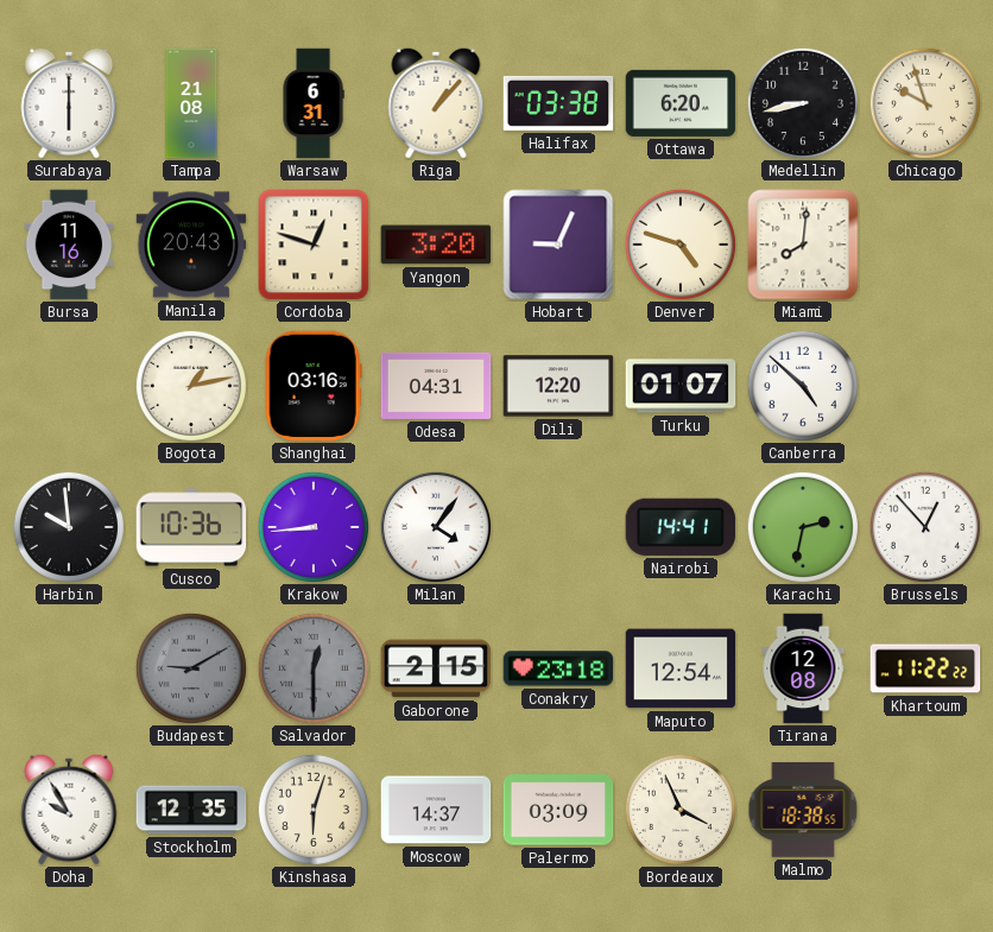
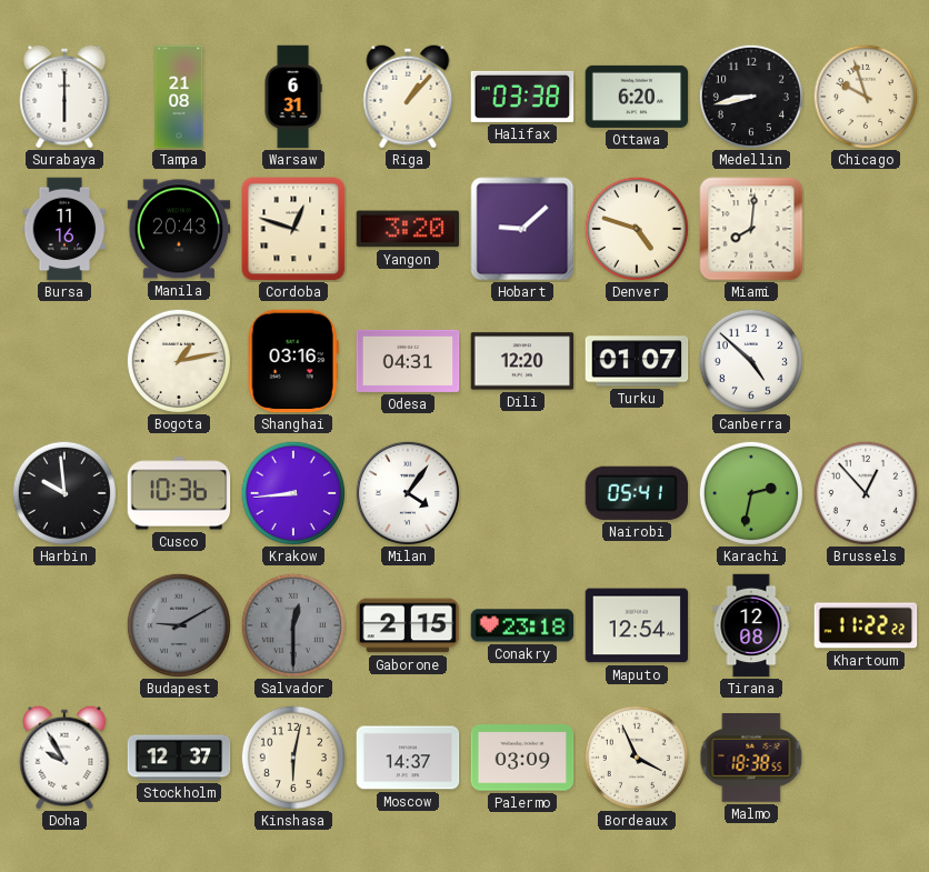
Hobart: 9:04 -> 9:08
Nairobi: 14:41 -> 05:41
Stockholm: 12:35 -> 12:37
Kinshasa: 6:03 -> 6:02
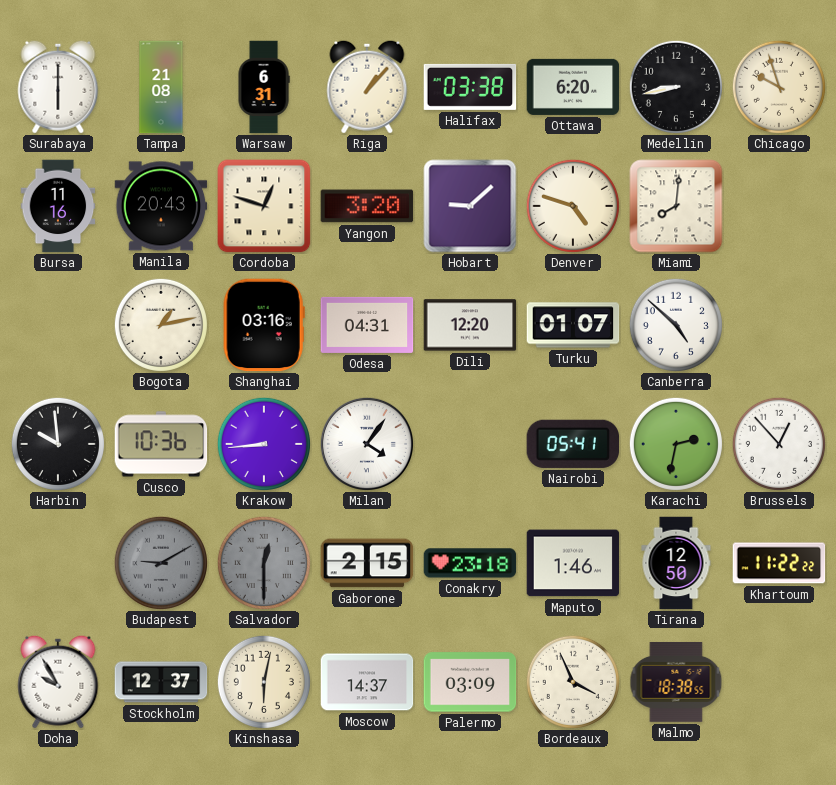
Maputo: 12:54 -> 1:46
Tirana: 12:08 -> 12:50
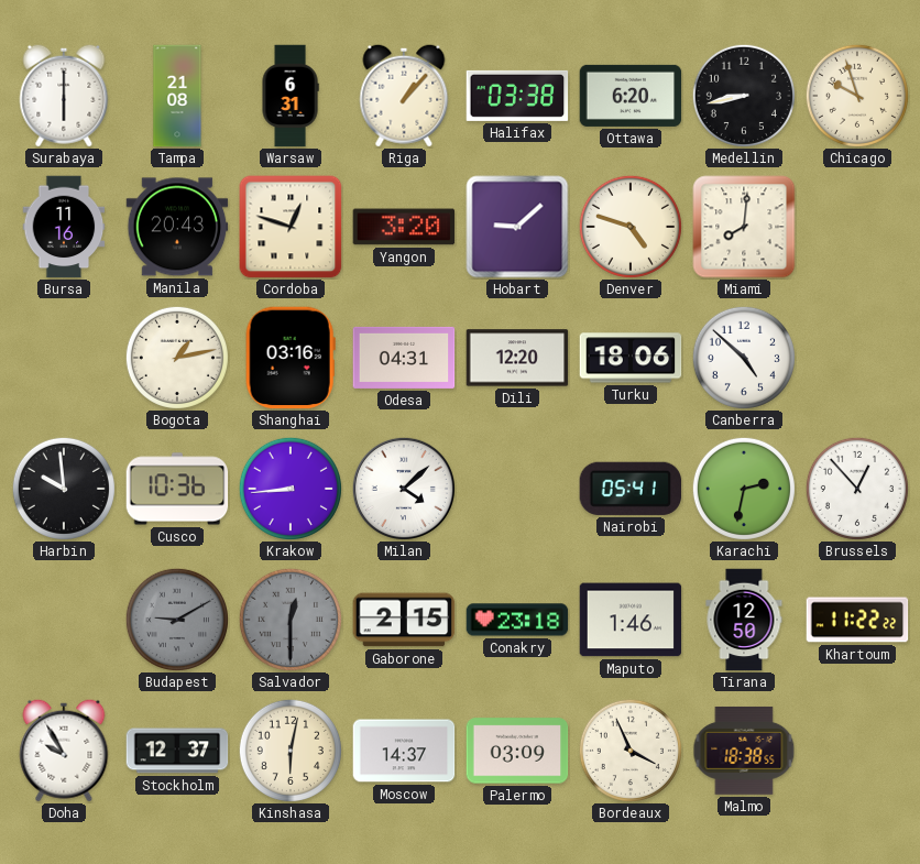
Turku: 01:07 -> 18:06
Milan: 4:06 -> 4:08
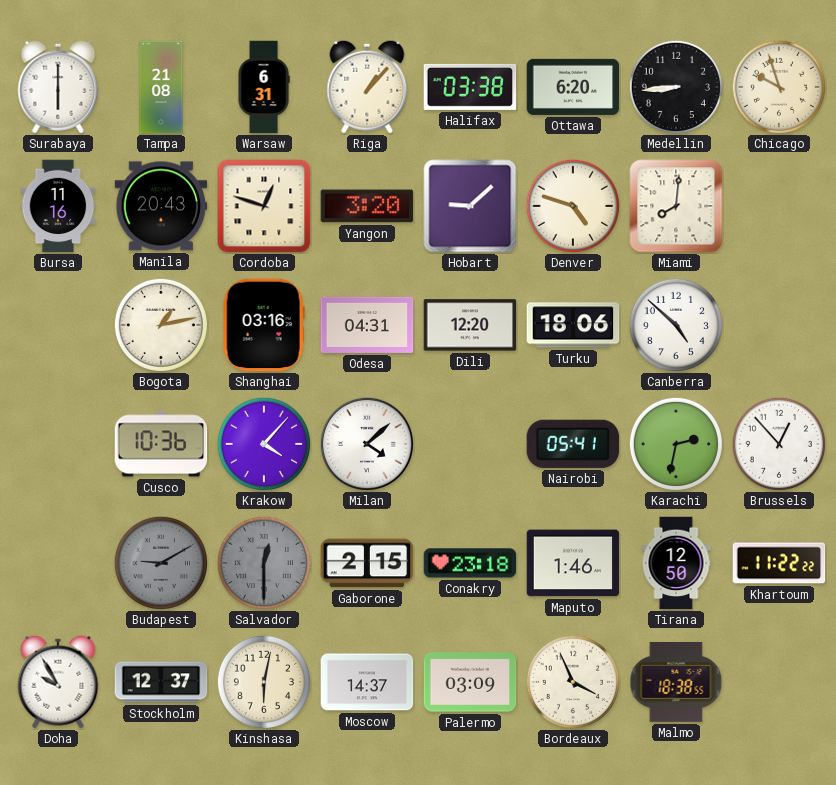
Medellin: 8:43 -> 8:44
Harbin: 9:59 -> none
Krakow: 8:44 -> 4:07
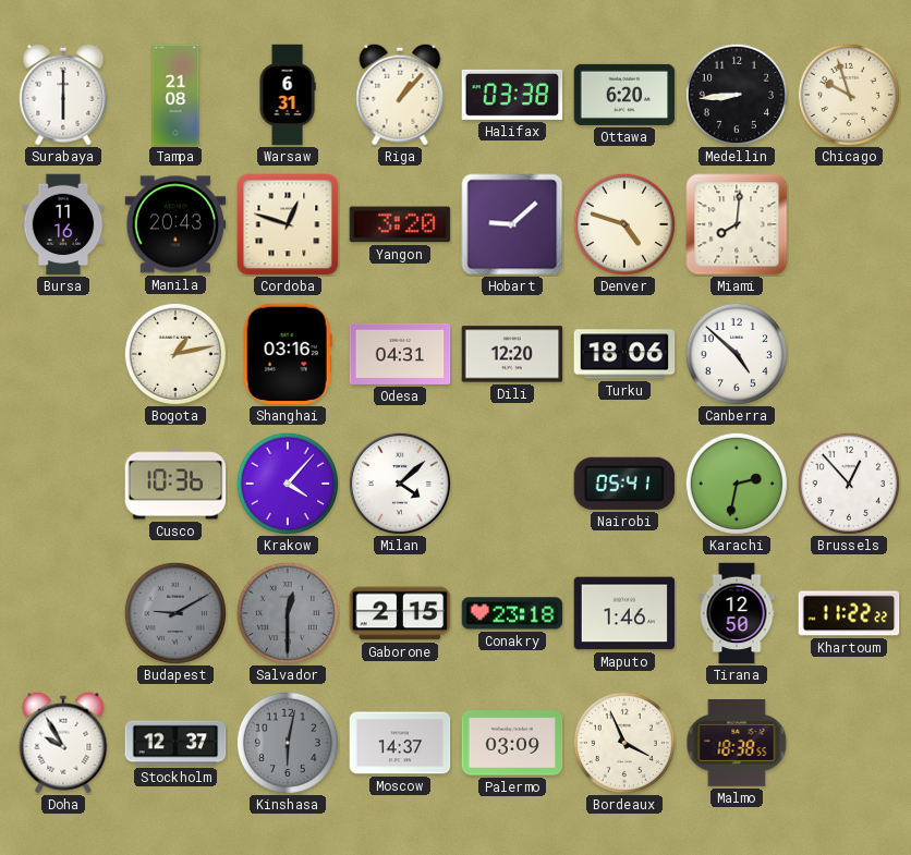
Kinshasa dial: cream -> grey
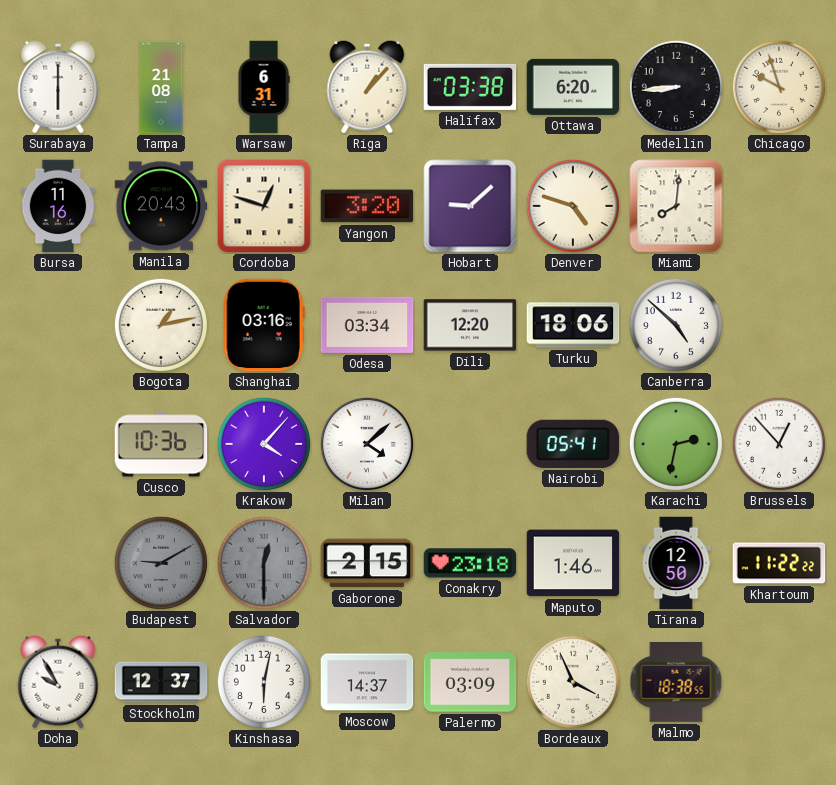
Odesa: 04:31 -> 03:34
Kinshasa dial: grey -> white
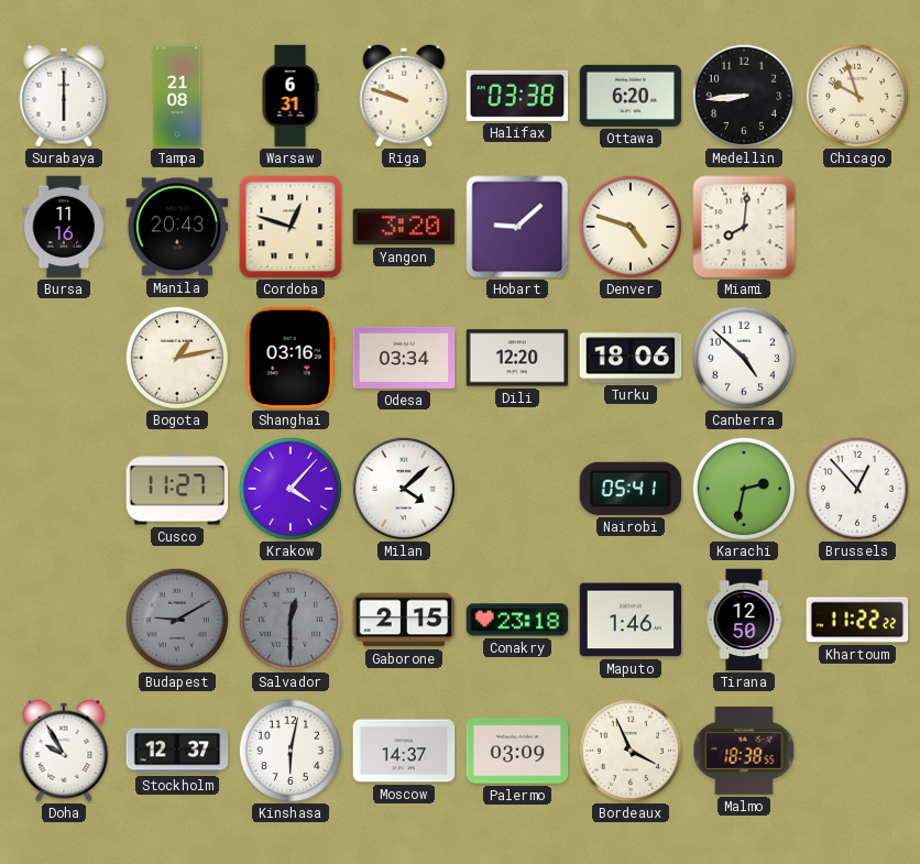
Riga: 1:07 -> 9:48
Cusco: 10:36 -> 11:27
